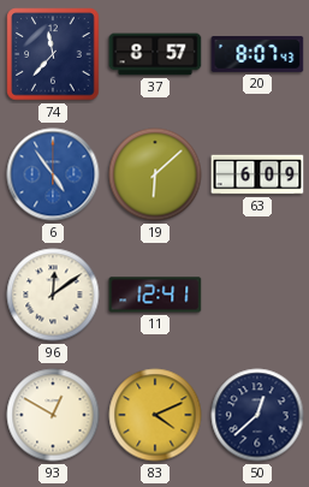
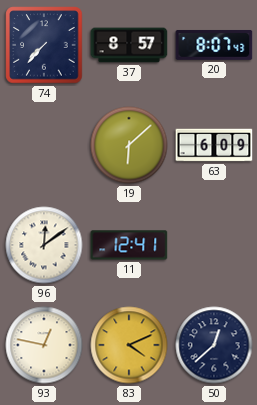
74: 11:37 -> 7:37
6: 4:54 -> none
93: 12:50 -> 12:47
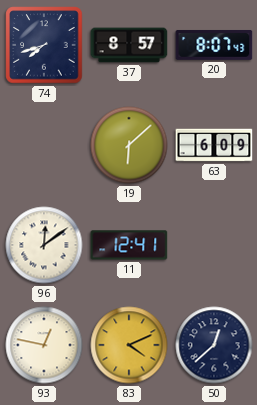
74: 7:37 -> 7:42
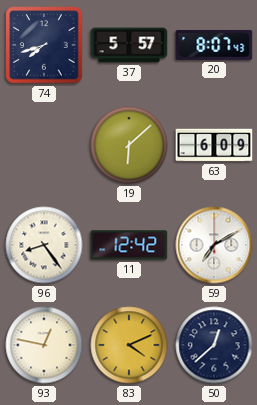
37: 8:57 -> 5:57
96: 12:09 -> 8:24
11: 12:41 -> 12:42
59: none -> 7:10
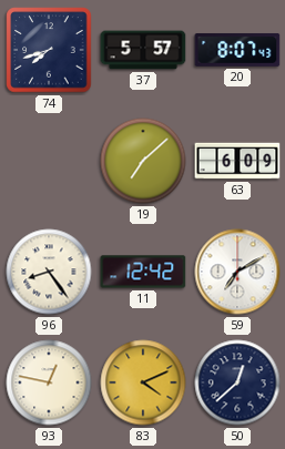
19: 6:08 -> 7:08
